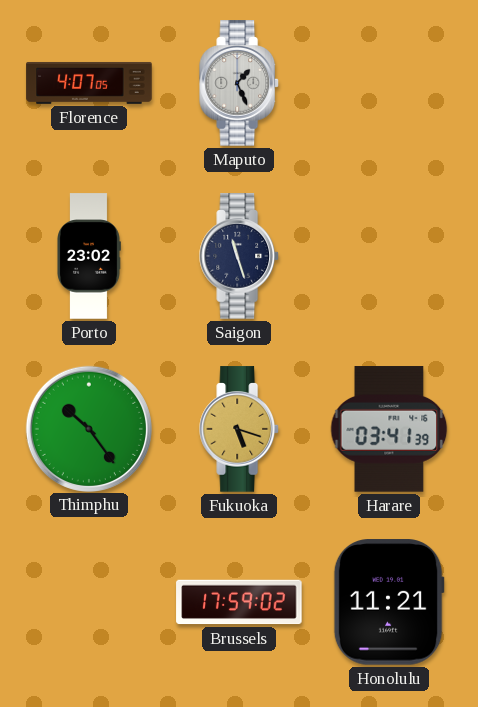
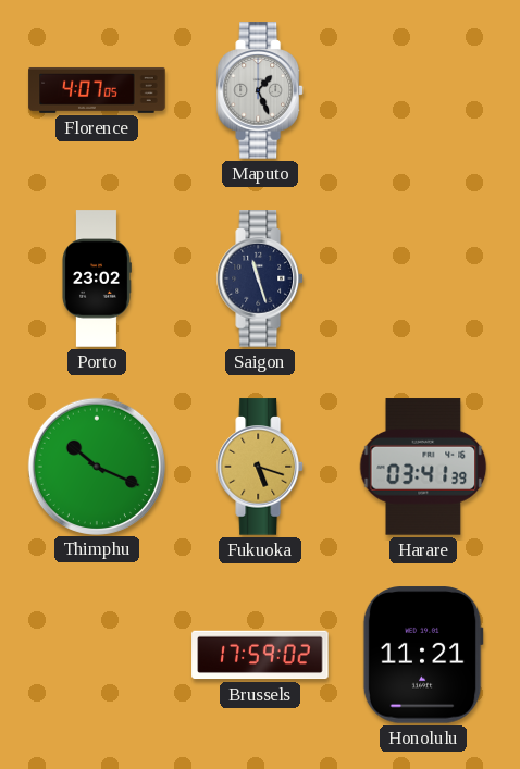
Thimphu: 10:24 -> 10:19
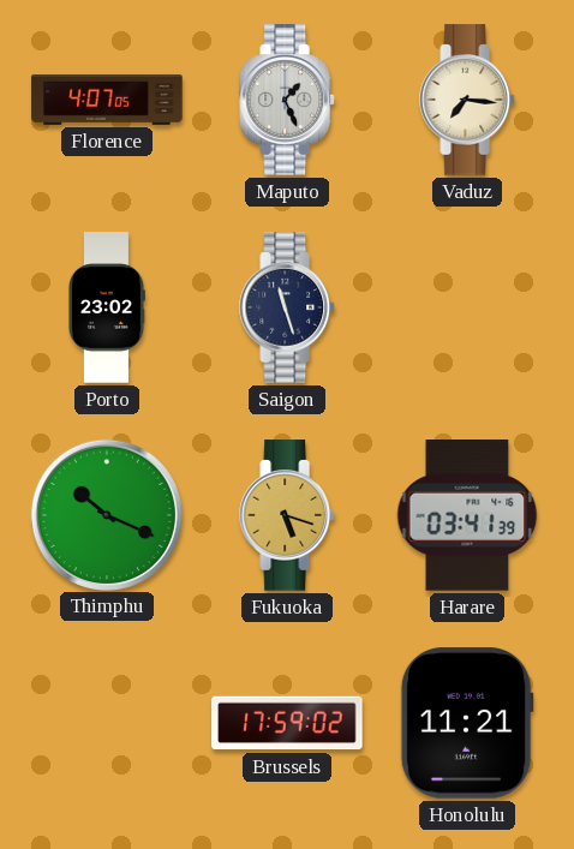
Vaduz: none -> 7:16
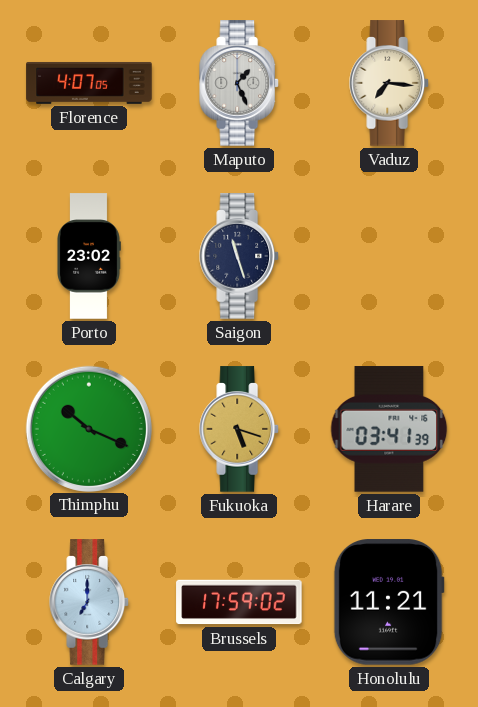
Calgary: none -> 7:00
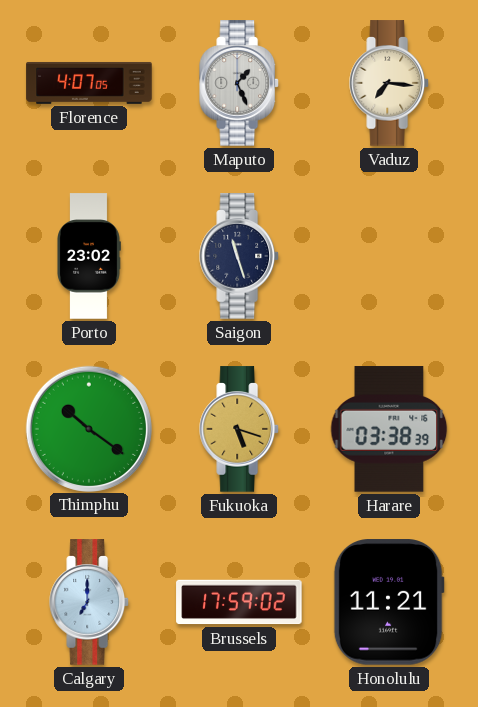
Thimphu: 10:19 -> 10:21
Harare: 03:41 -> 03:38
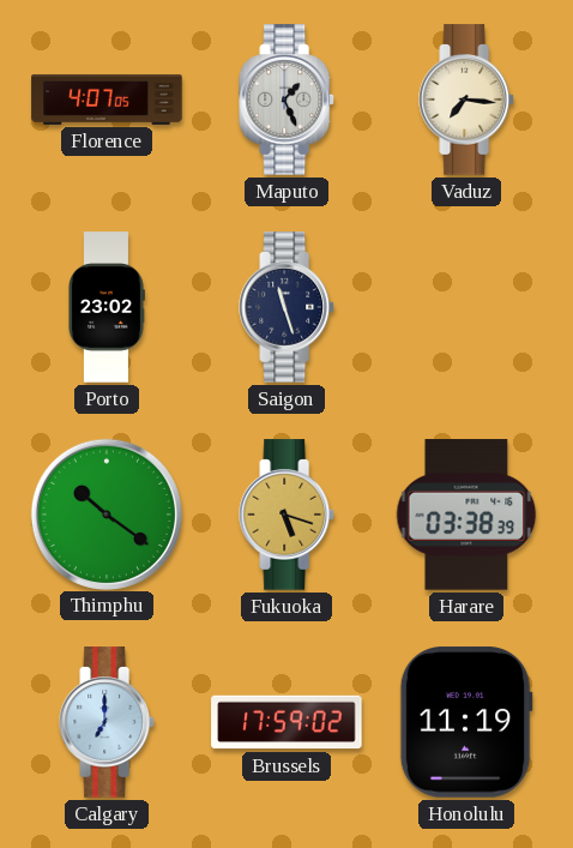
Honolulu: 11:21 -> 11:19
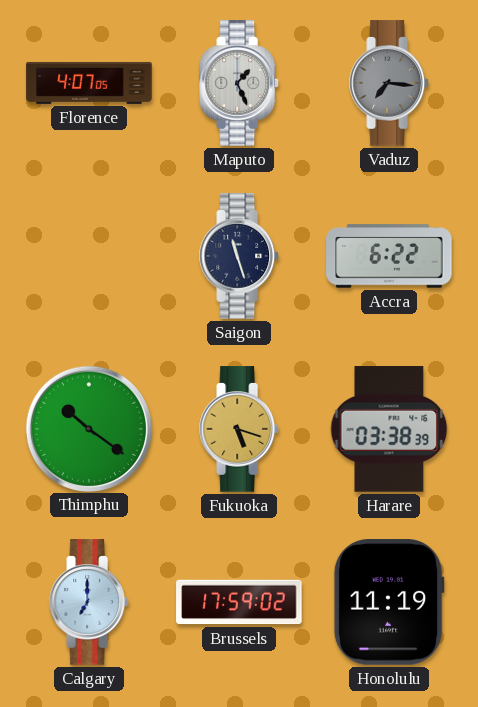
Vaduz dial: cream -> grey
Porto: 23:02 -> none
Accra: none -> 6:22
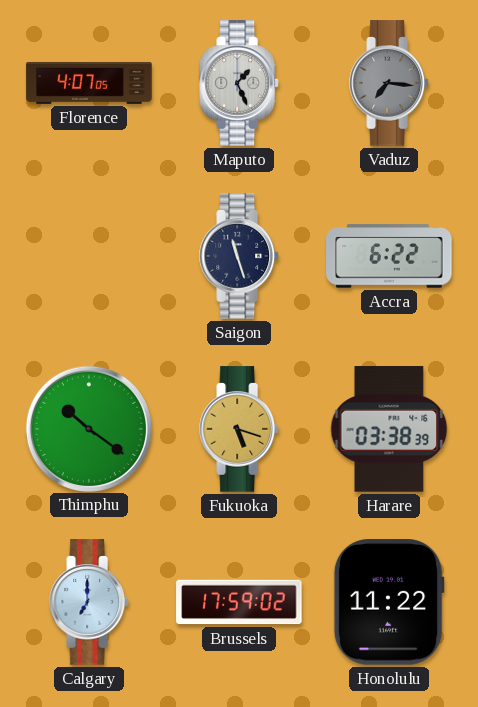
Honolulu: 11:19 -> 11:22
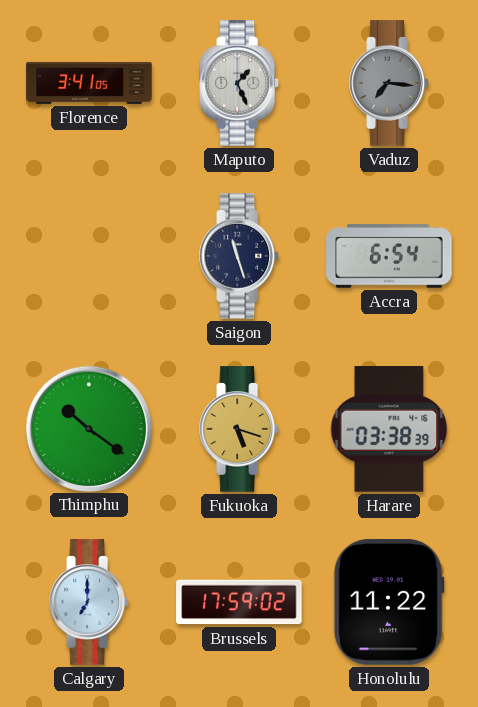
Florence: 4:07 -> 3:41
Accra: 6:22 -> 6:54
